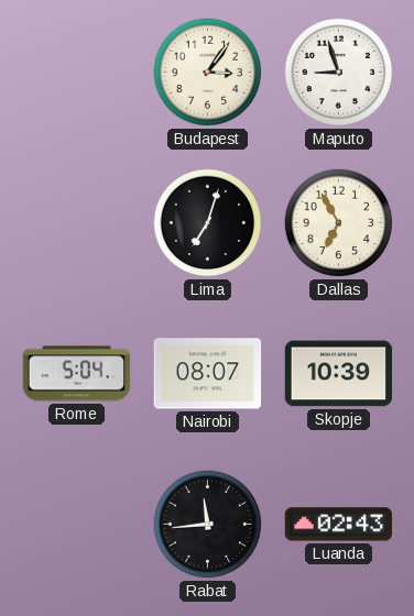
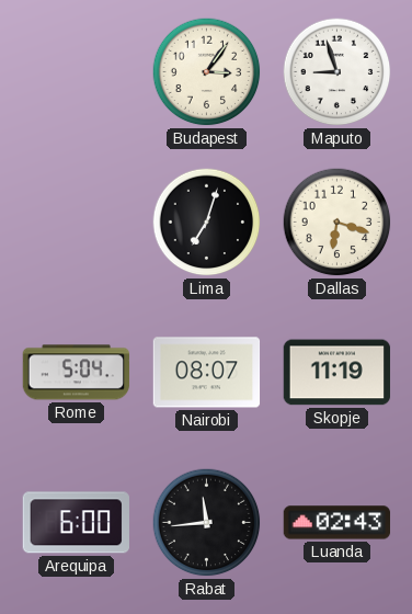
Dallas: 6:55 -> 6:18
Skopje: 10:39 -> 11:19
Arequipa: none -> 6:00
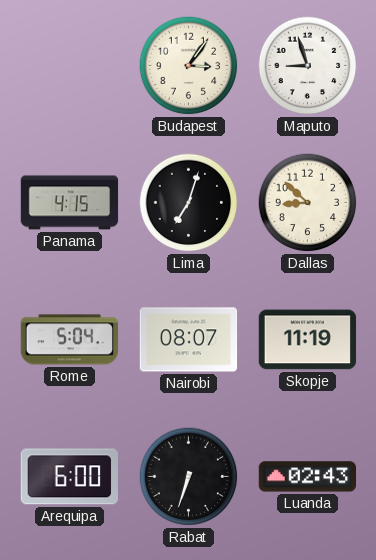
Panama: none -> 4:15
Dallas: 6:18 -> 8:52
Rabat: 11:44 -> 6:33
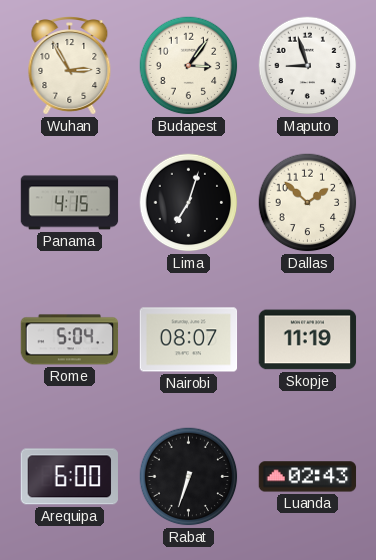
Wuhan: none -> 2:55
Dallas: 8:52 -> 1:52
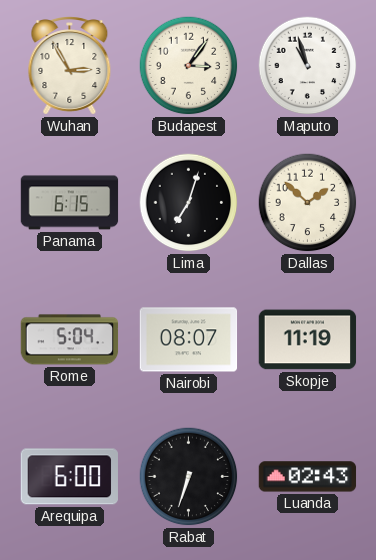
Maputo: 8:57 -> 10:57
Panama: 4:15 -> 6:15
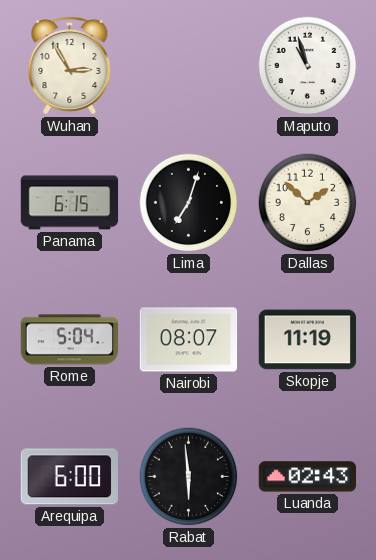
Budapest: 3:06 -> none
Rabat: 6:33 -> 5:59
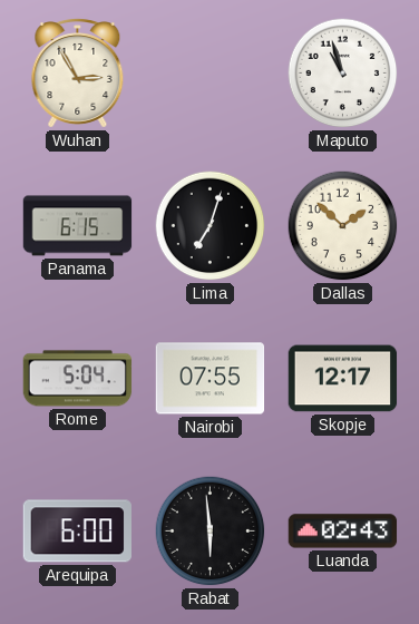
Nairobi: 08:07 -> 07:55
Skopje: 11:19 -> 12:17
